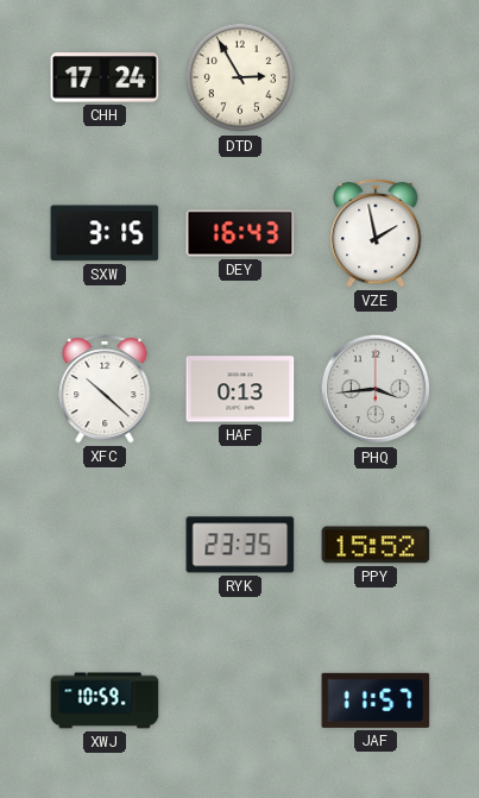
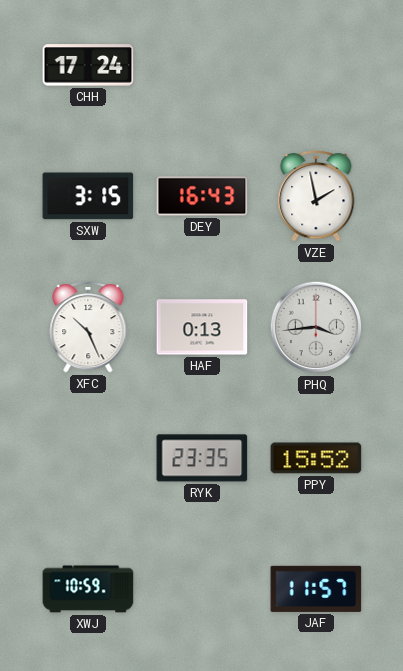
DTD: 2:55 -> none
XFC: 10:22 -> 10:26
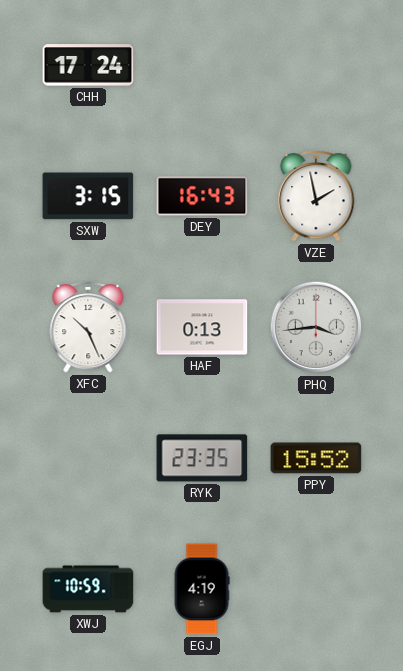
EGJ: none -> 4:19
JAF: 11:57 -> none
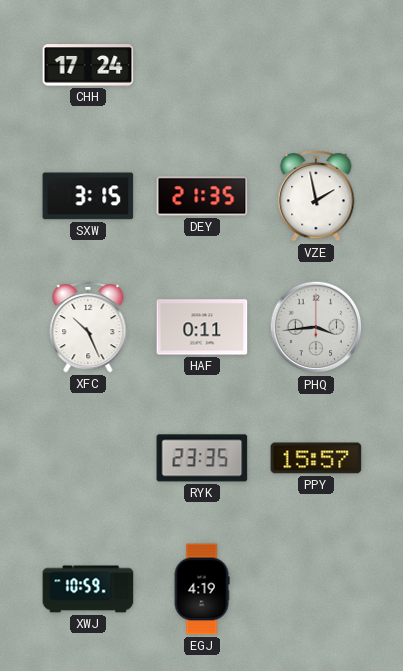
DEY: 16:43 -> 21:35
HAF: 0:13 -> 0:11
PPY: 15:52 -> 15:57
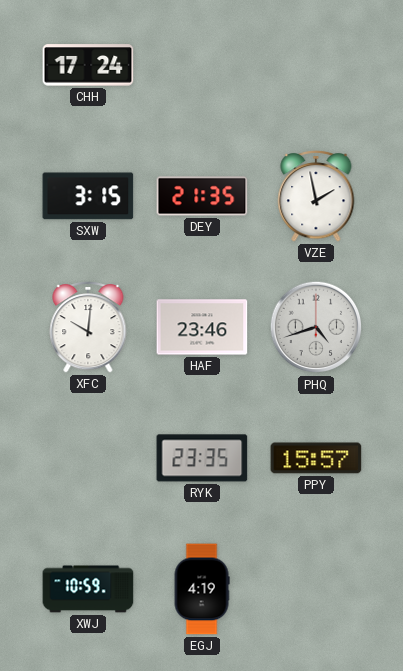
XFC: 10:26 -> 10:01
HAF: 0:11 -> 23:46
PHQ: 3:44 -> 4:42
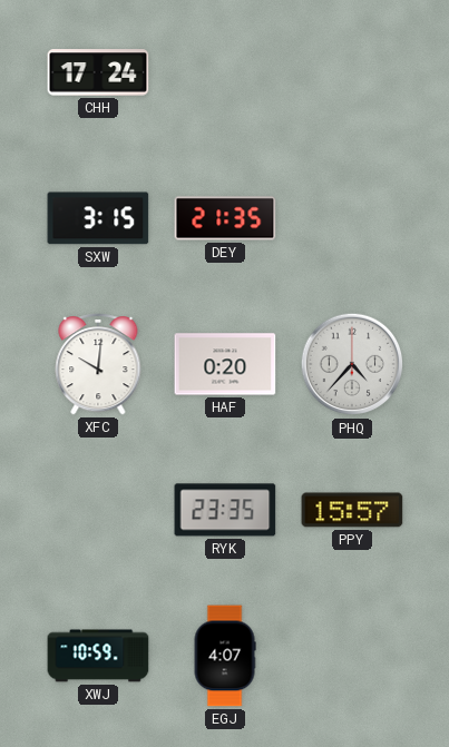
VZE: 1:58 -> none
HAF: 23:46 -> 0:20
PHQ: 4:42 -> 4:37
EGJ: 4:19 -> 4:07
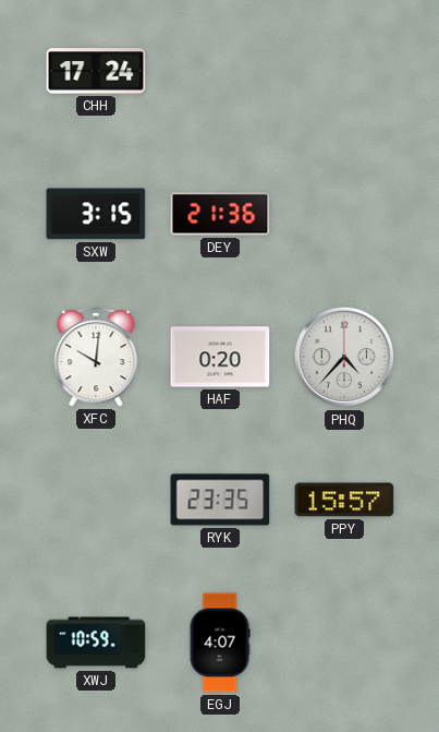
DEY: 21:35 -> 21:36
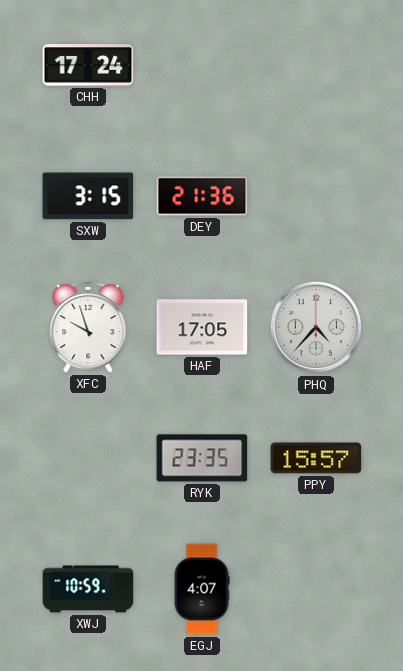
XFC: 10:01 -> 9:57
HAF: 0:20 -> 17:05
